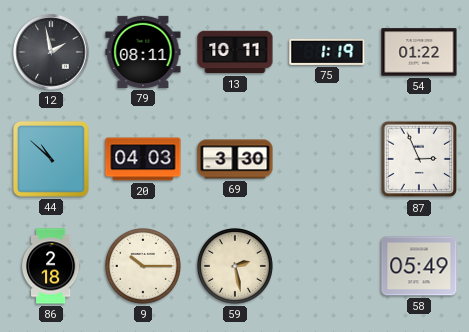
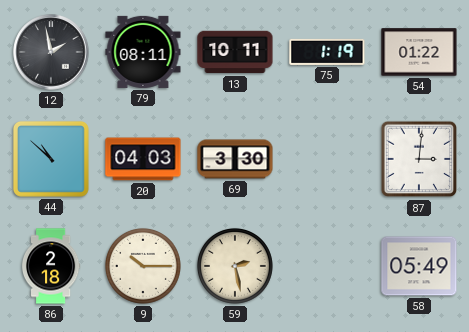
87: 2:56 -> 3:01
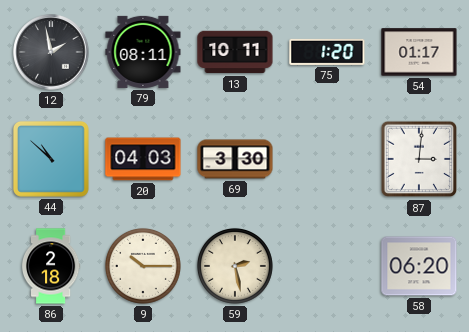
75: 1:19 -> 1:20
54: 01:22 -> 01:17
58: 05:49 -> 06:20
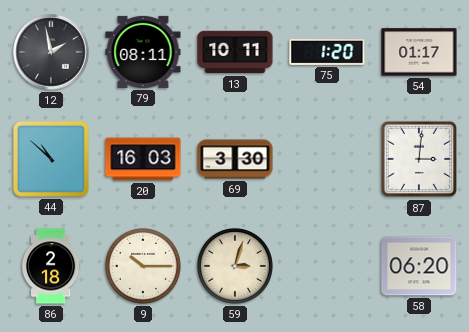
20: 04:03 -> 16:03
59: 2:28 -> 3:03
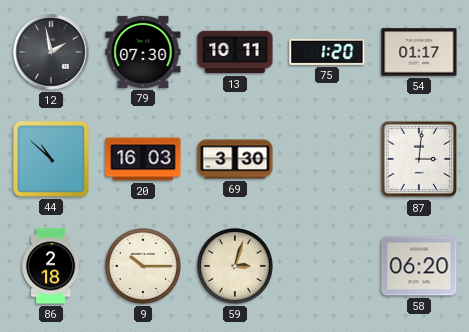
79: 08:11 -> 07:30
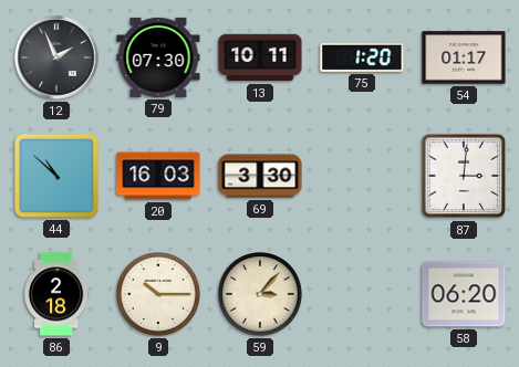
12: 1:58 -> 1:56
59: 3:03 -> 3:07
